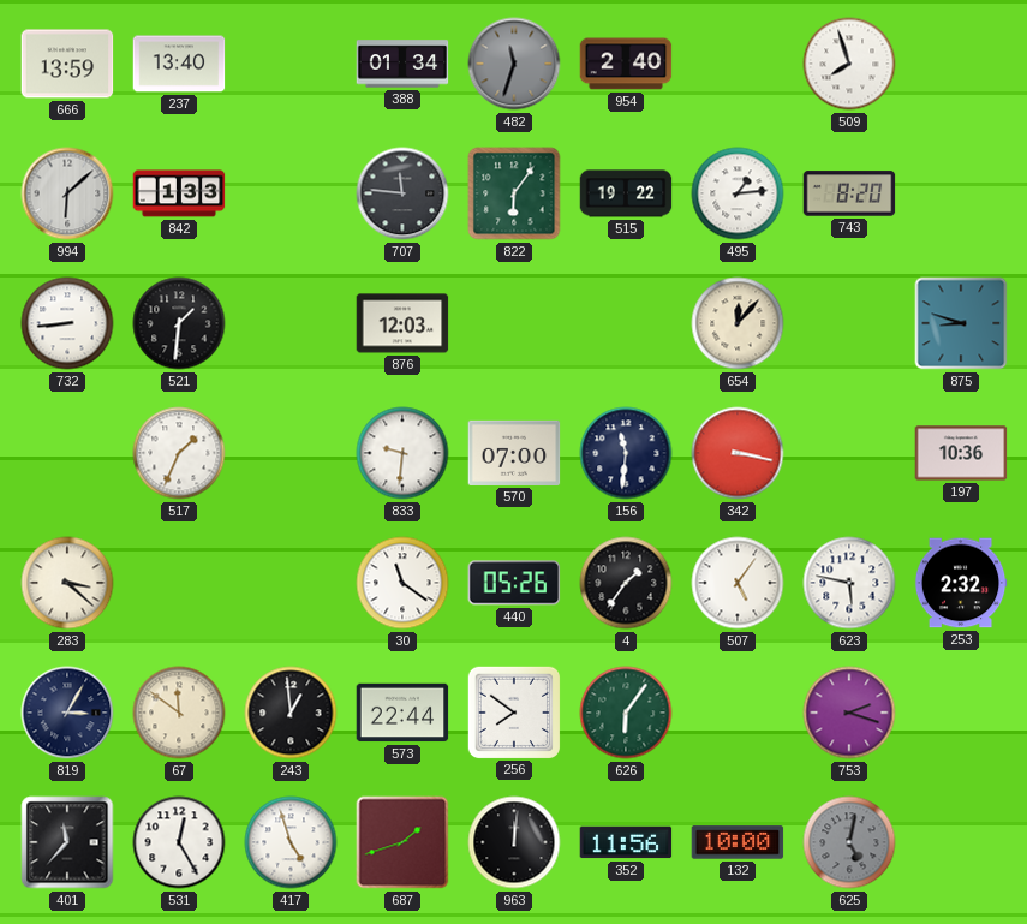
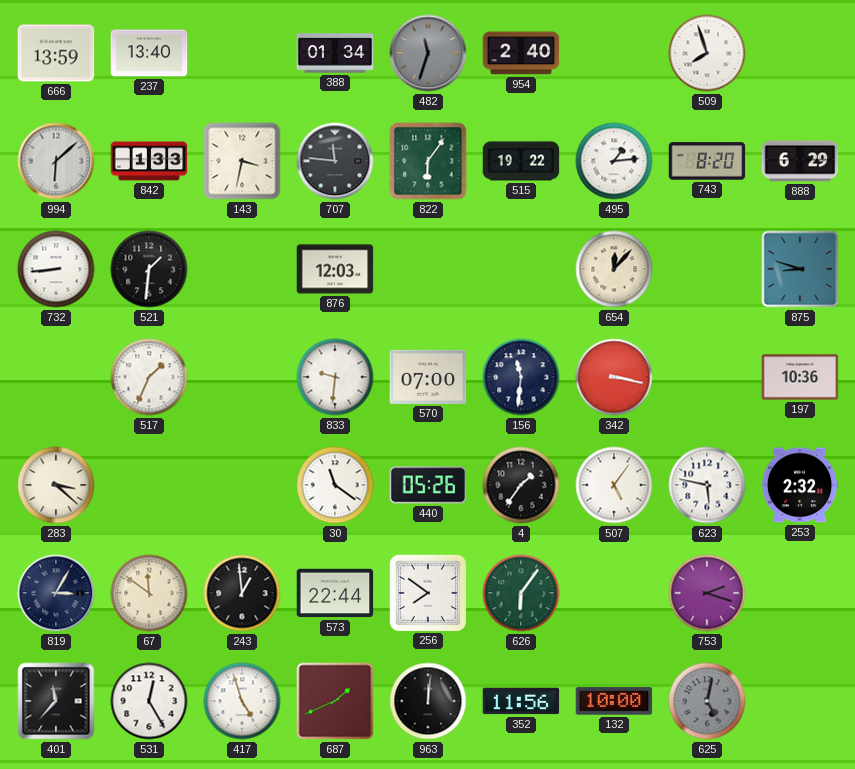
143: none -> 3:32
888: none -> 6:29
687: 1:42 -> 1:41
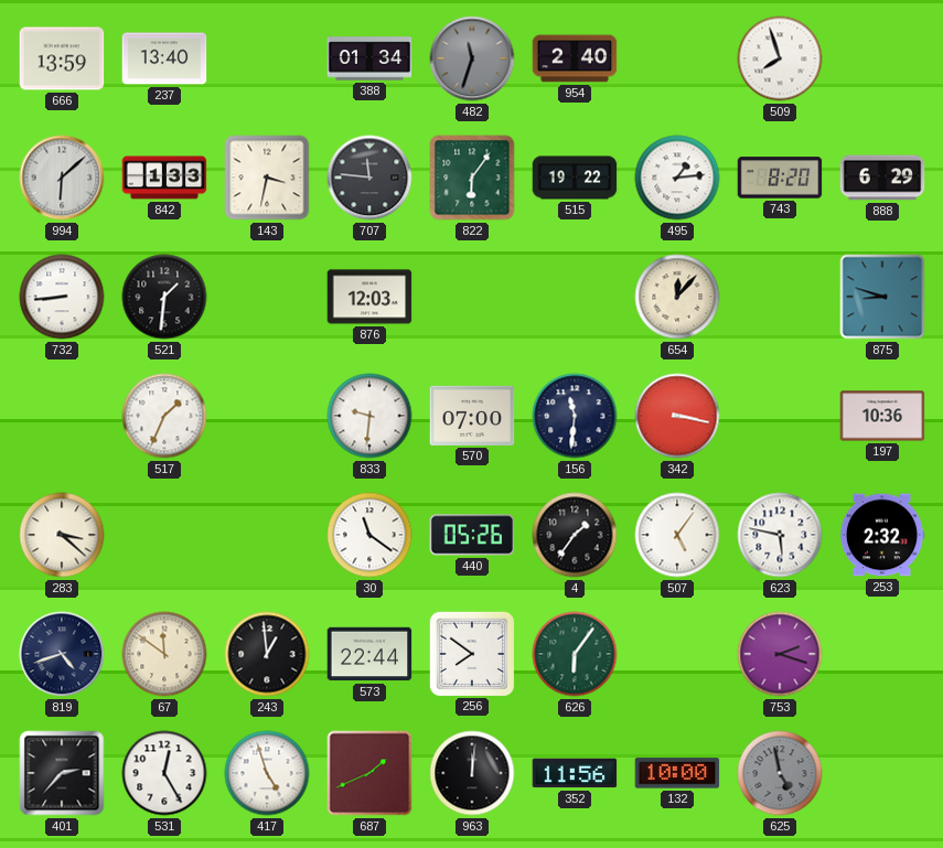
819: 3:05 -> 4:42
401: 11:37 -> 2:37
625: 5:02 -> 4:58
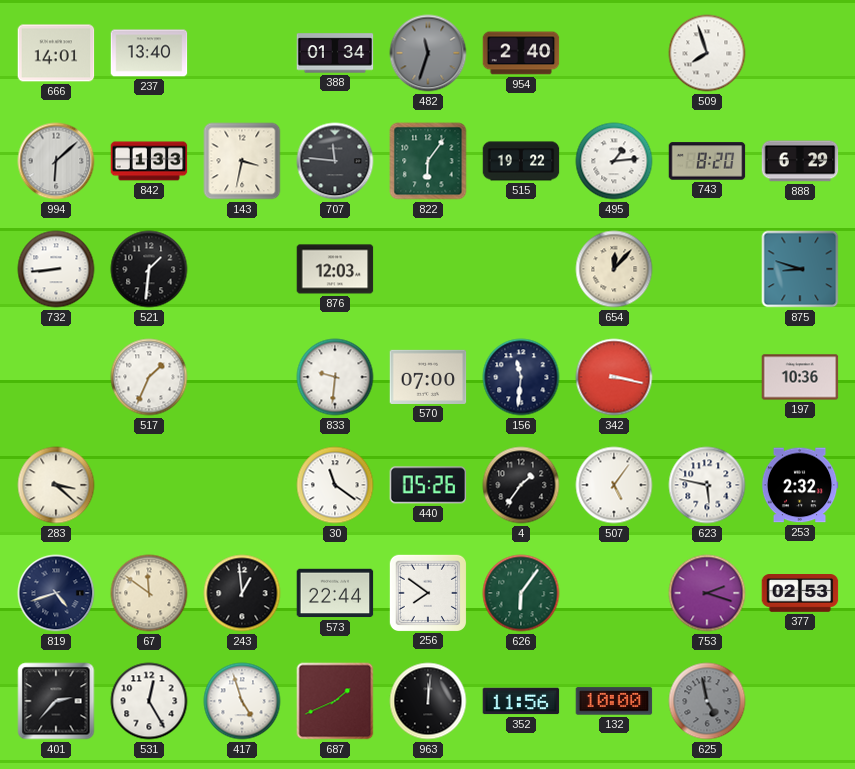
666: 13:59 -> 14:01
377: none -> 02:53
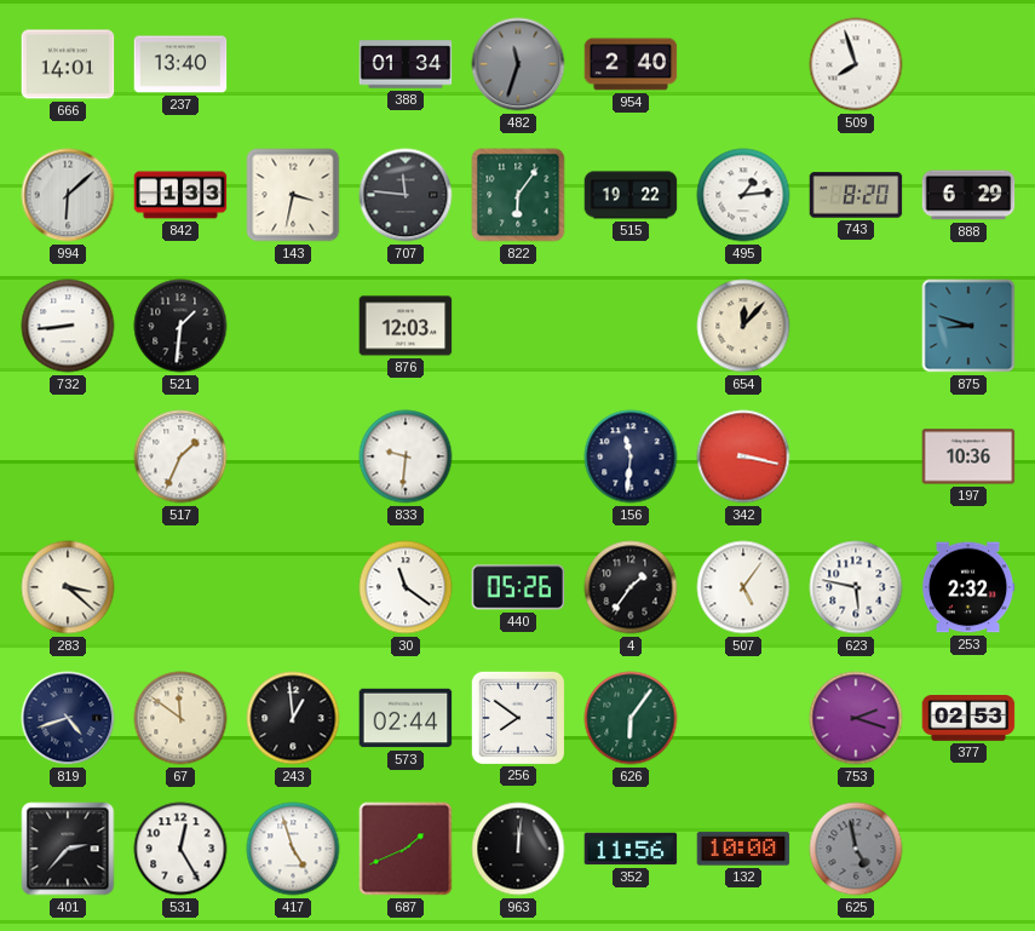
570: 07:00 -> none
573: 22:44 -> 02:44
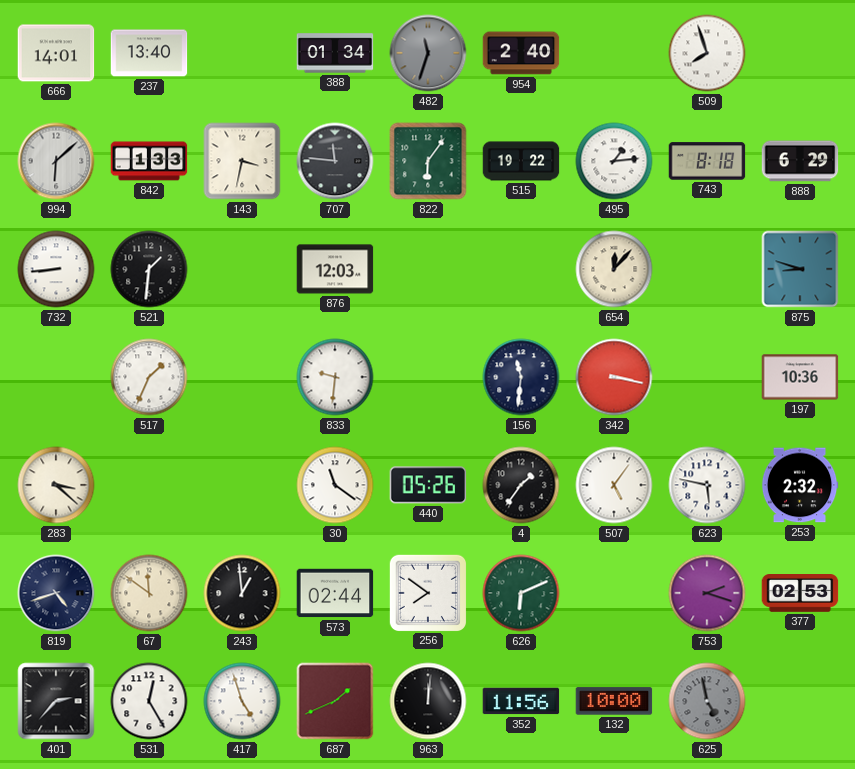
743: 8:20 -> 8:18
626: 6:06 -> 6:11
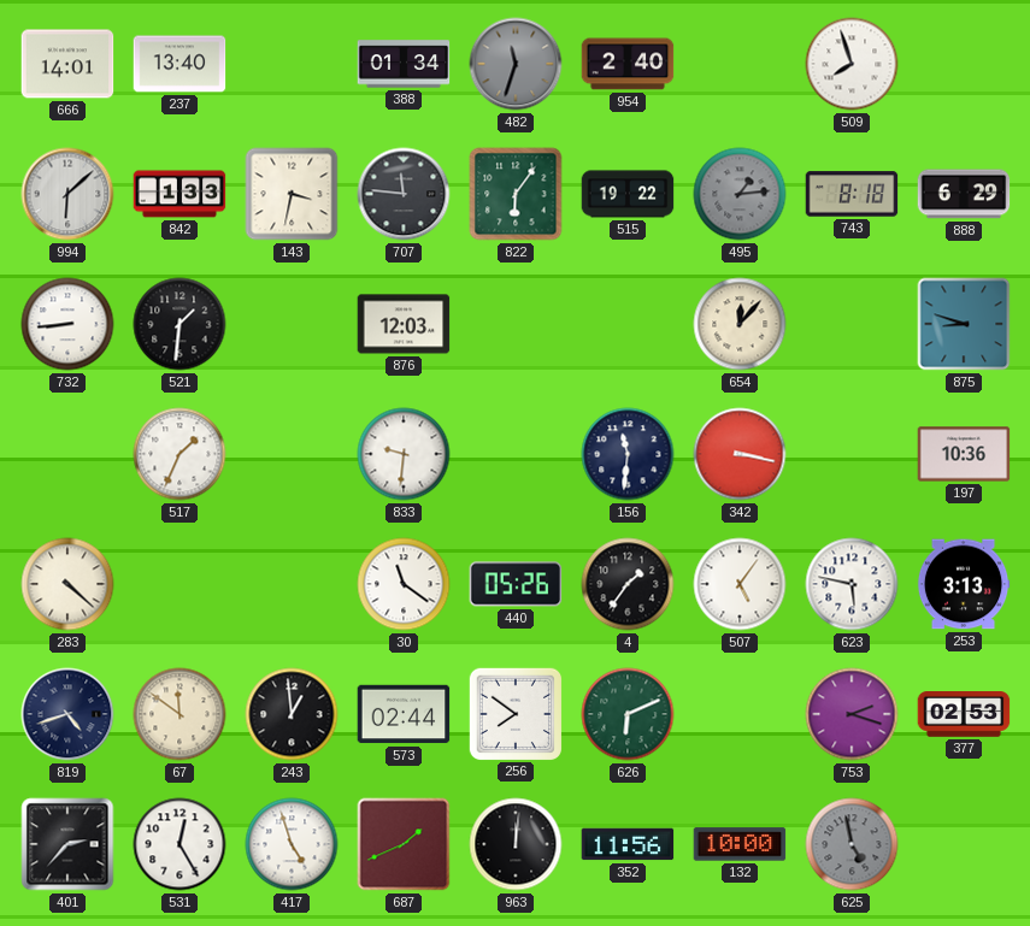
495 dial: white -> grey
283: 3:22 -> 4:22
253: 2:32 -> 3:13
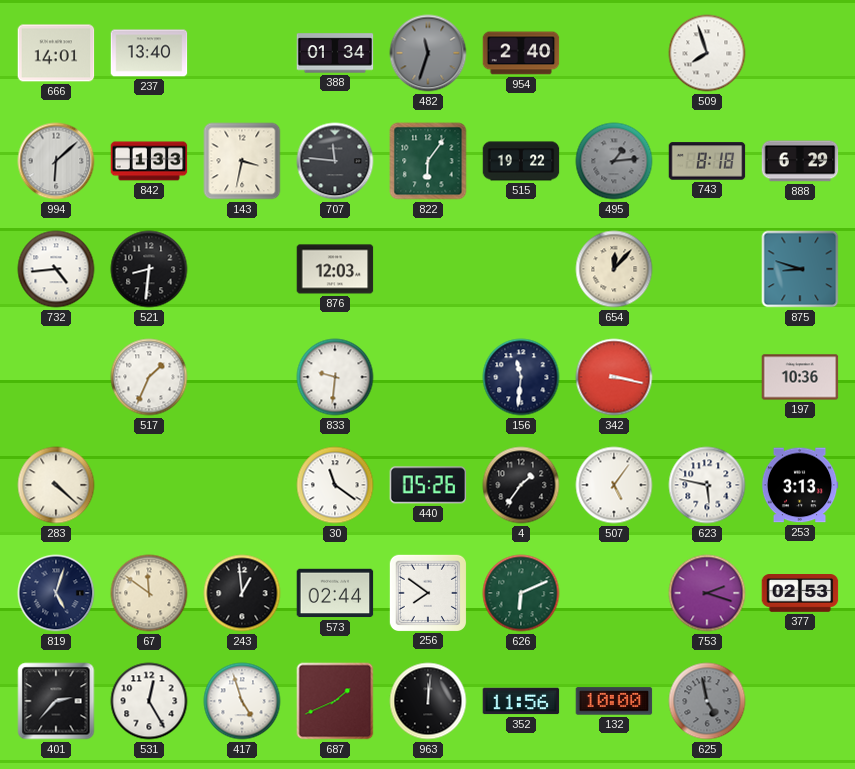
732: 8:44 -> 4:44
521: 1:31 -> 8:31
819: 4:42 -> 5:03
